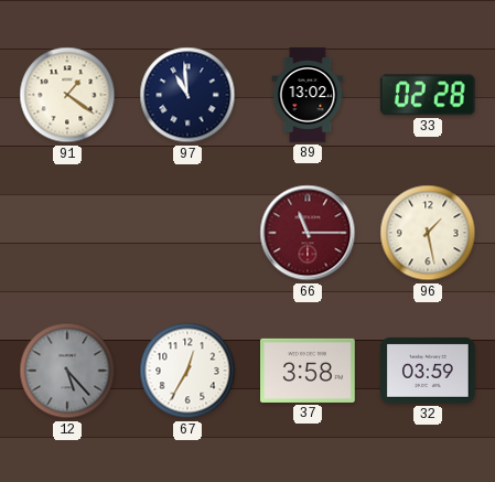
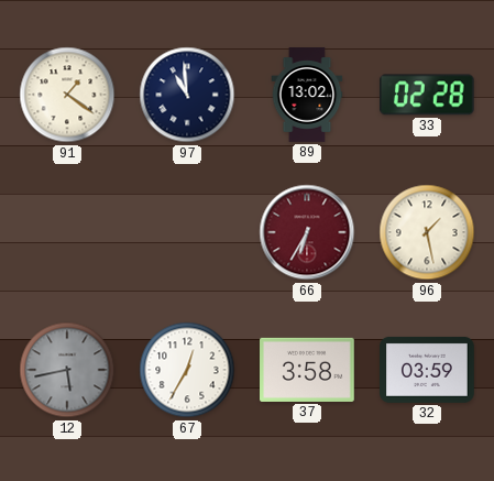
66: 11:15 -> 6:35
12: 5:23 -> 5:43
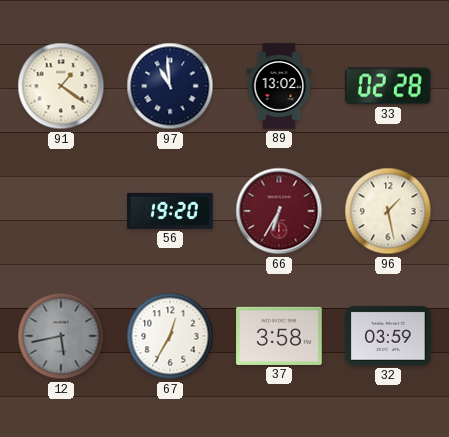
56: none -> 19:20
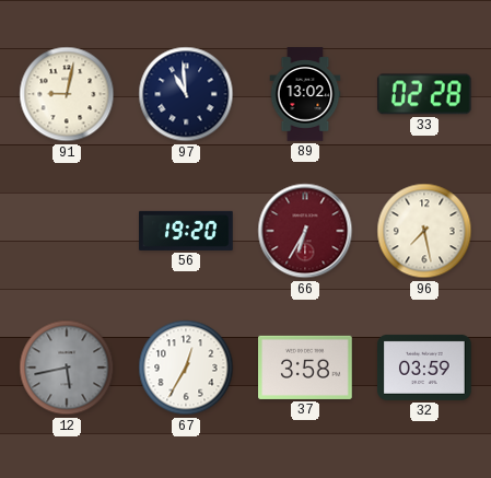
91: 1:21 -> 9:02
96: 1:28 -> 7:28
